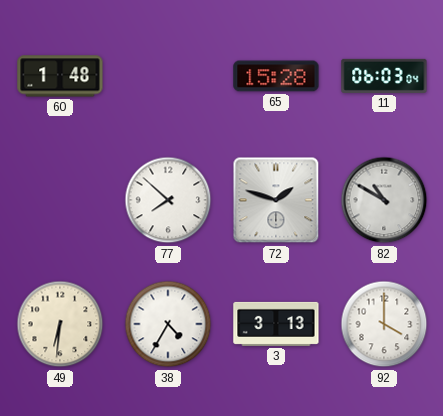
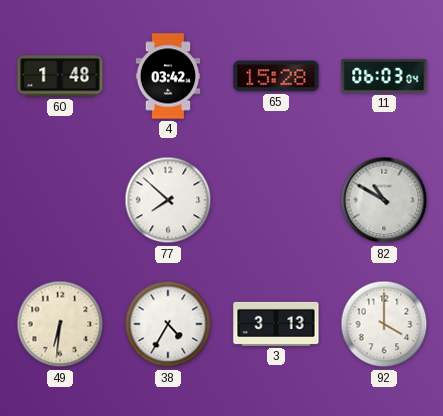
4: none -> 03:42
72: 1:48 -> none
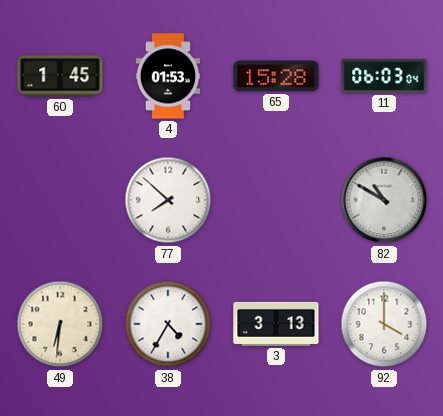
60: 1:48 -> 1:45
4: 03:42 -> 01:53
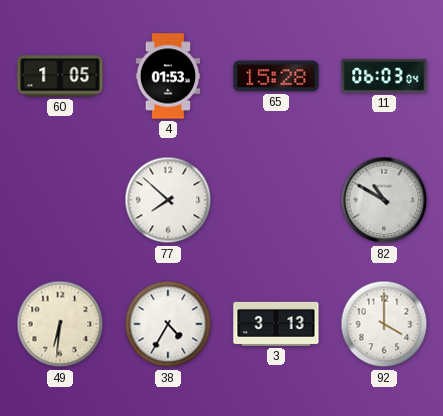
60: 1:45 -> 1:05
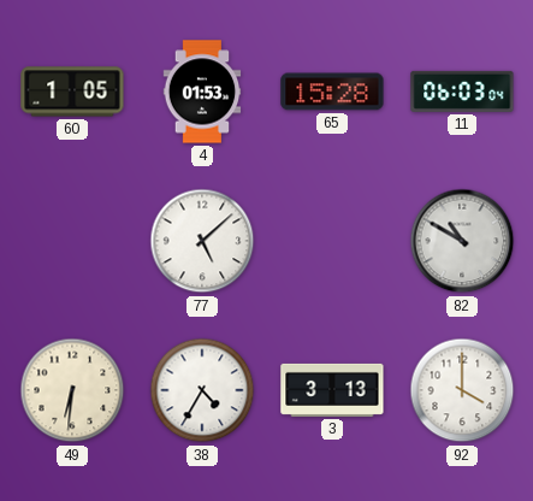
77: 7:52 -> 5:08
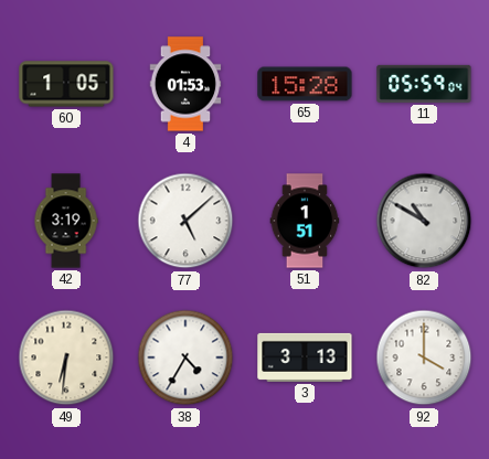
11: 06:03 -> 05:59
42: none -> 3:19
51: none -> 1:51
